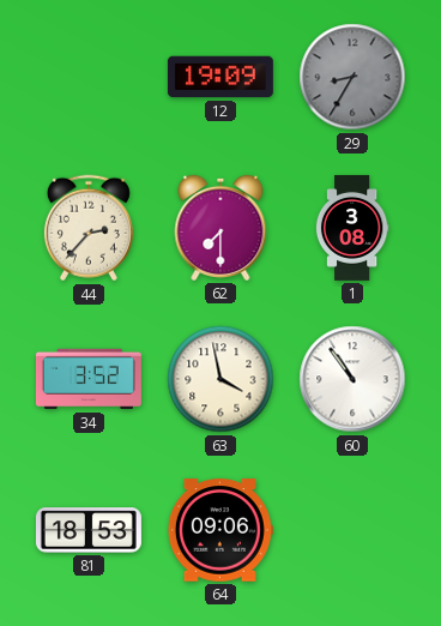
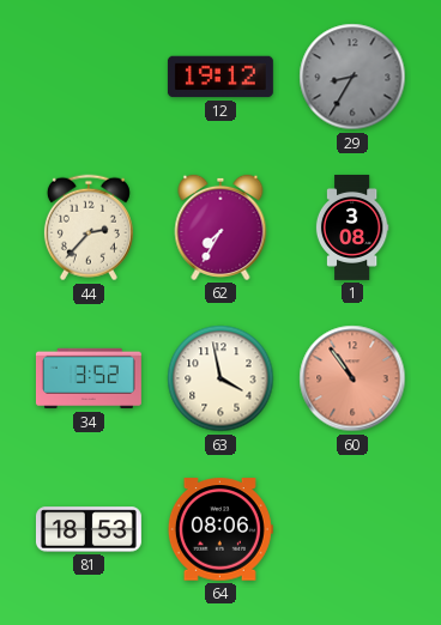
12: 19:09 -> 19:12
62: 7:30 -> 7:35
60 dial: white -> salmon
64: 09:06 -> 08:06
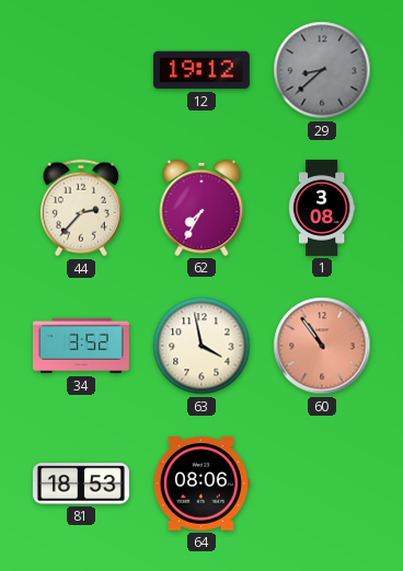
29: 8:35 -> 8:38
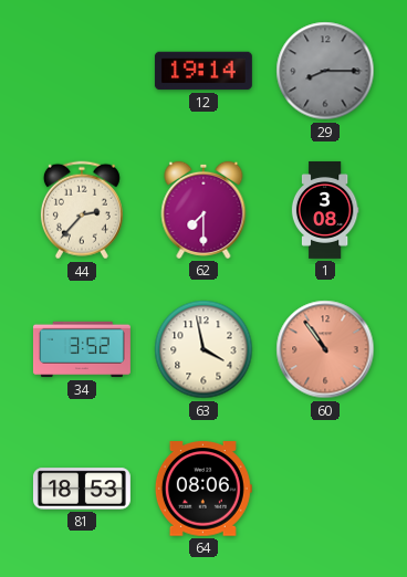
12: 19:12 -> 19:14
29: 8:38 -> 8:15
62: 7:35 -> 7:30
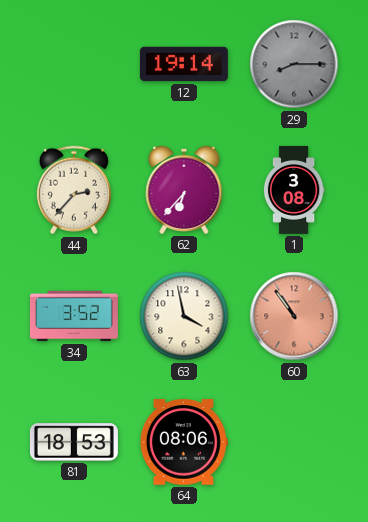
62: 7:30 -> 6:37
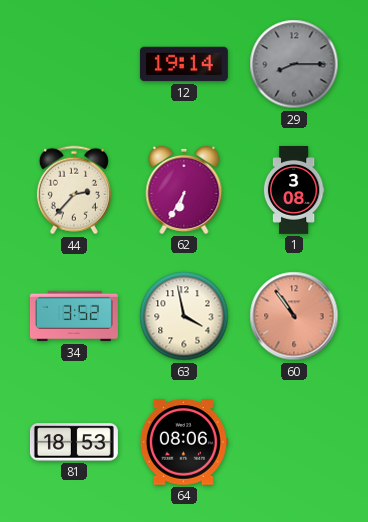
62: 6:37 -> 6:35
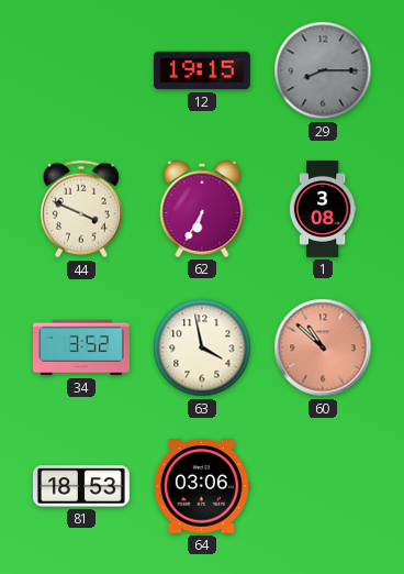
12: 19:14 -> 19:15
44: 2:37 -> 3:49
60: 10:54 -> 10:52
64: 08:06 -> 03:06
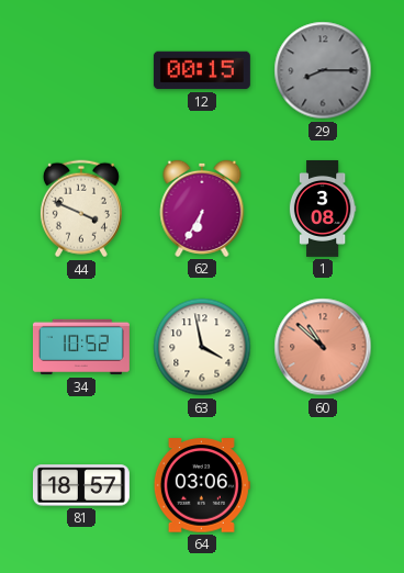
12: 19:15 -> 00:15
34: 3:52 -> 10:52
81: 18:53 -> 18:57
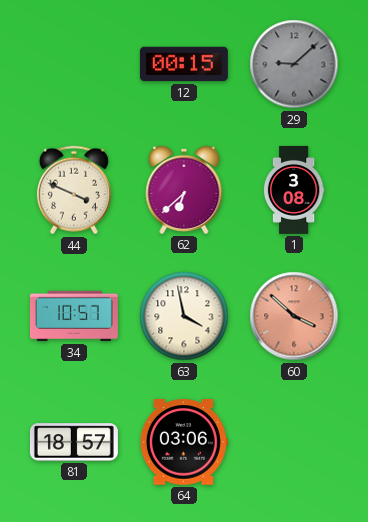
29: 8:15 -> 9:08
62: 6:35 -> 6:38
34: 10:52 -> 10:57
60: 10:52 -> 3:52
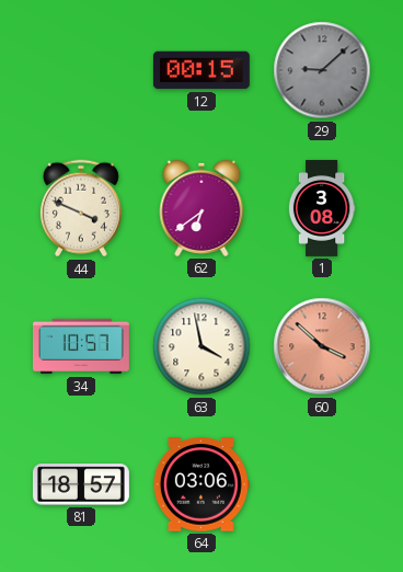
62: 6:38 -> 6:39
